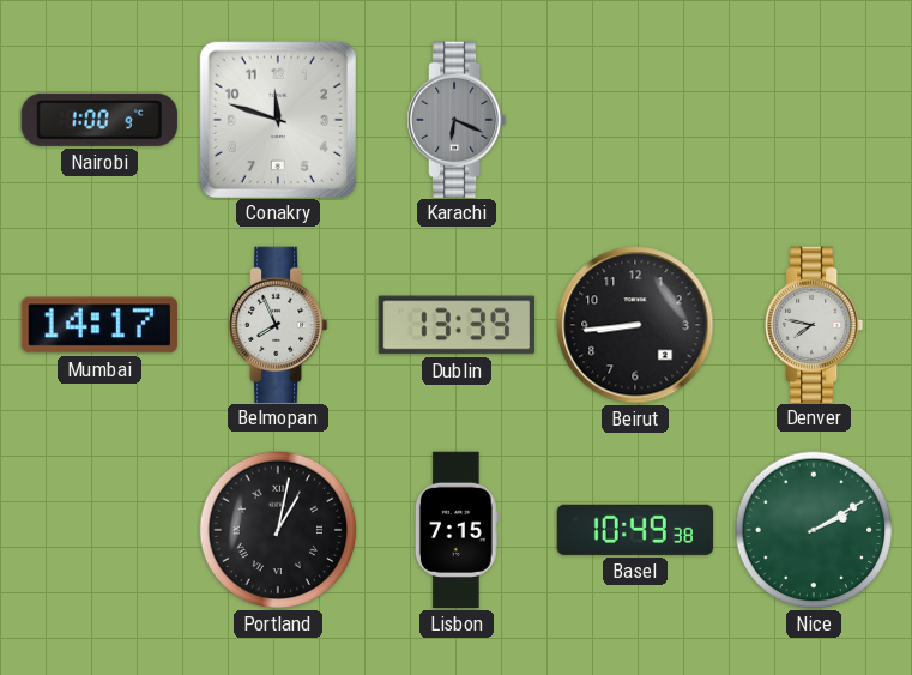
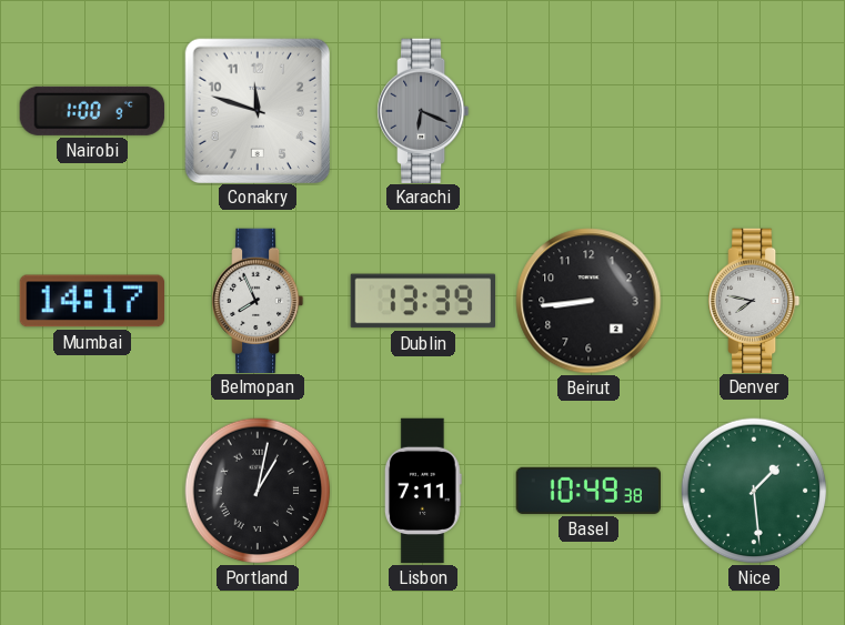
Lisbon: 7:15 -> 7:11
Nice: 2:10 -> 1:29
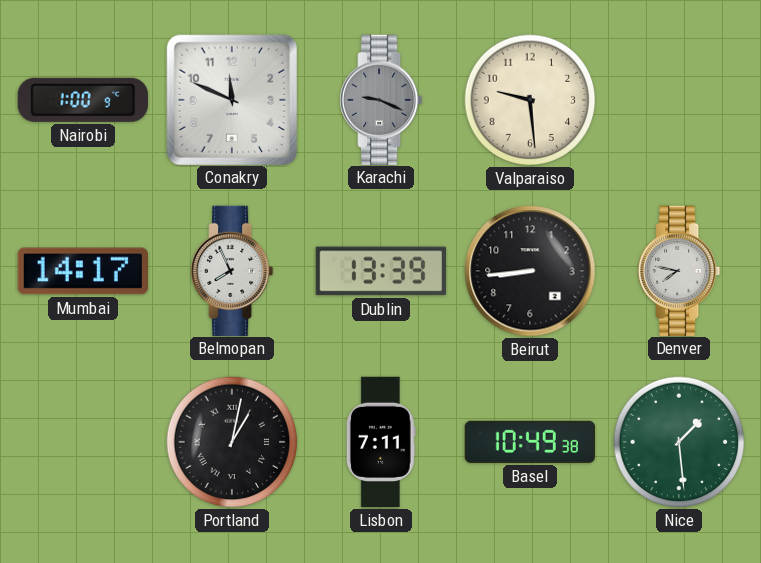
Conakry: 11:48 -> 11:49
Karachi: 6:19 -> 9:19
Valparaiso: none -> 9:29
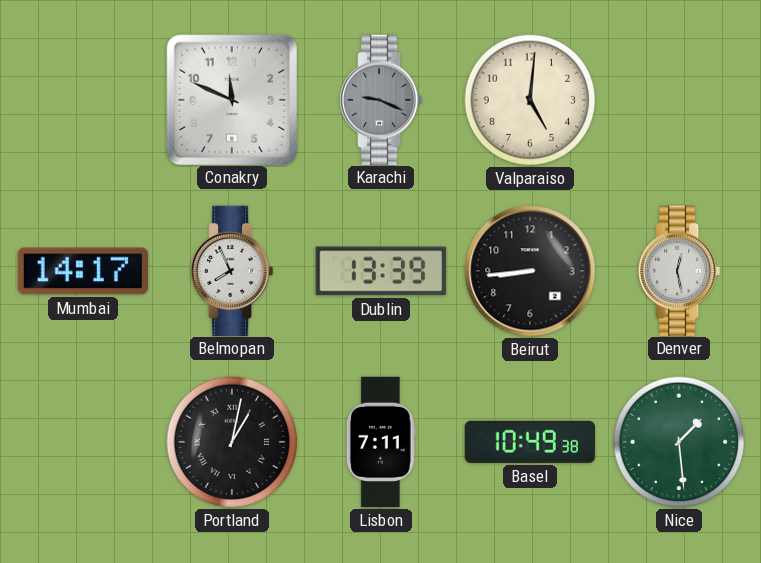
Nairobi: 1:00 -> none
Valparaiso: 9:29 -> 5:01
Denver: 7:47 -> 12:28
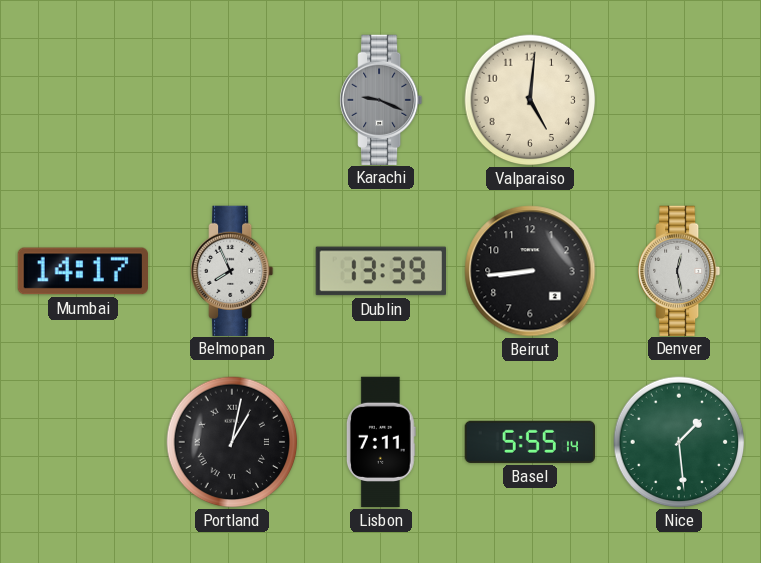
Conakry: 11:49 -> none
Basel: 10:49 -> 5:55
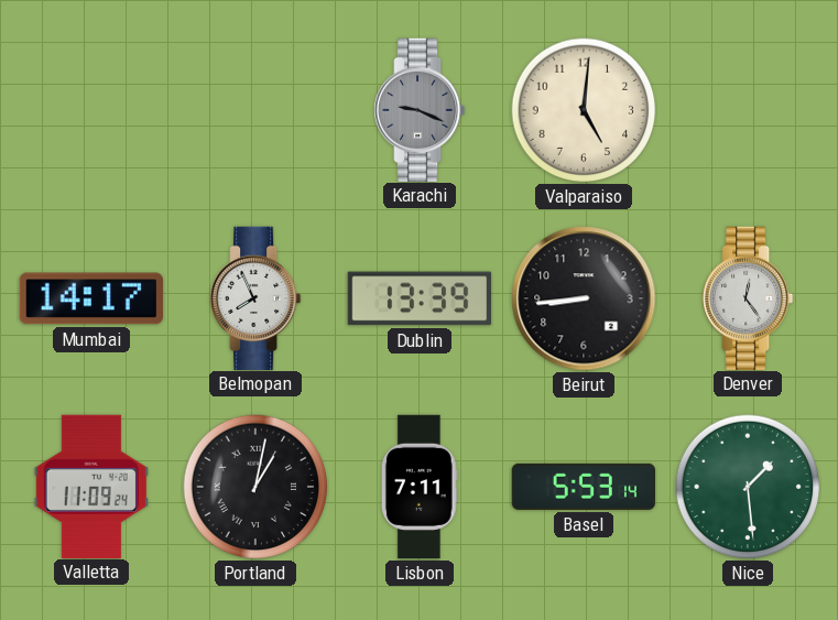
Denver: 12:28 -> 12:24
Valletta: none -> 11:09
Basel: 5:55 -> 5:53
